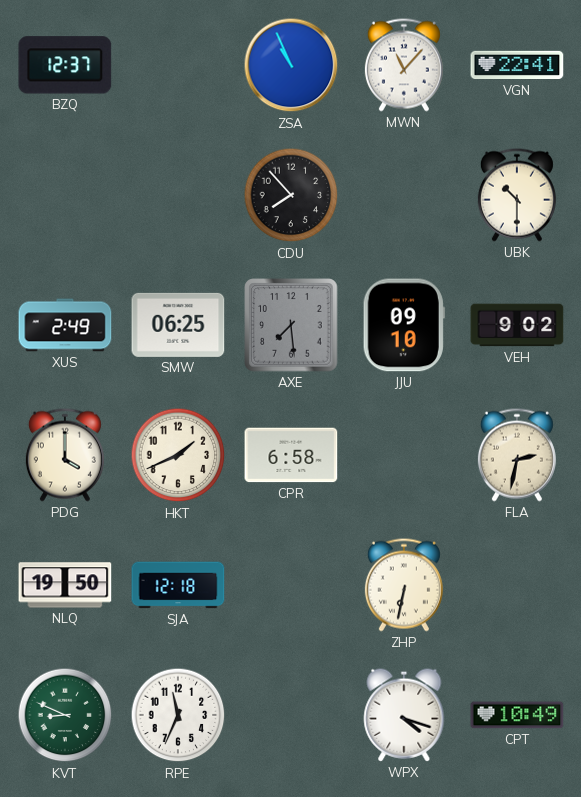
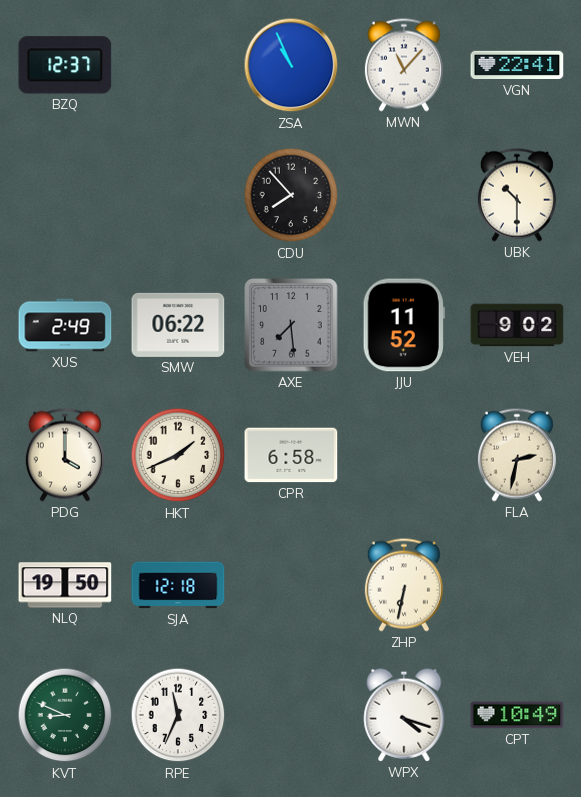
SMW: 06:25 -> 06:22
JJU: 09:10 -> 11:52
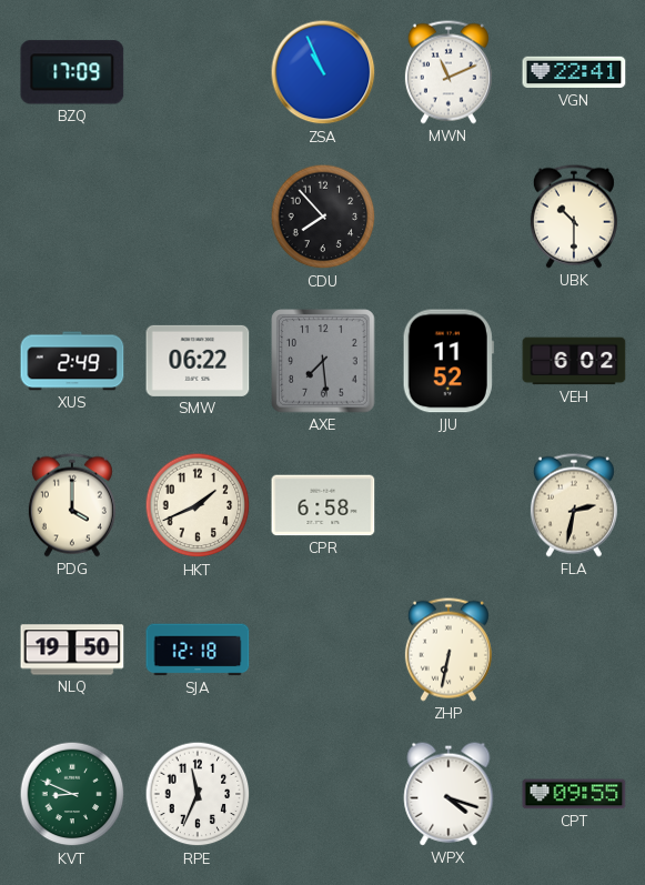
BZQ: 12:37 -> 17:09
MWN: 11:07 -> 11:11
VEH: 9:02 -> 6:02
CPT: 10:49 -> 09:55
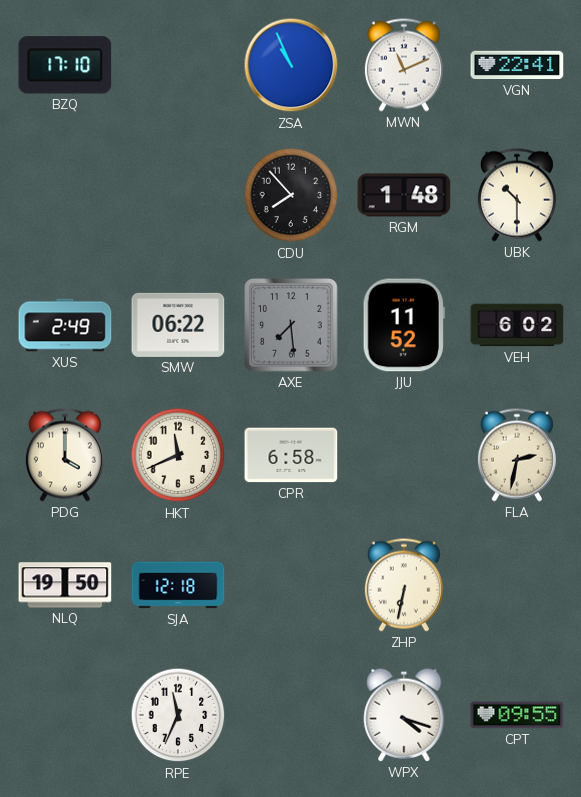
BZQ: 17:09 -> 17:10
RGM: none -> 1:48
HKT: 1:41 -> 11:41
KVT: 8:49 -> none
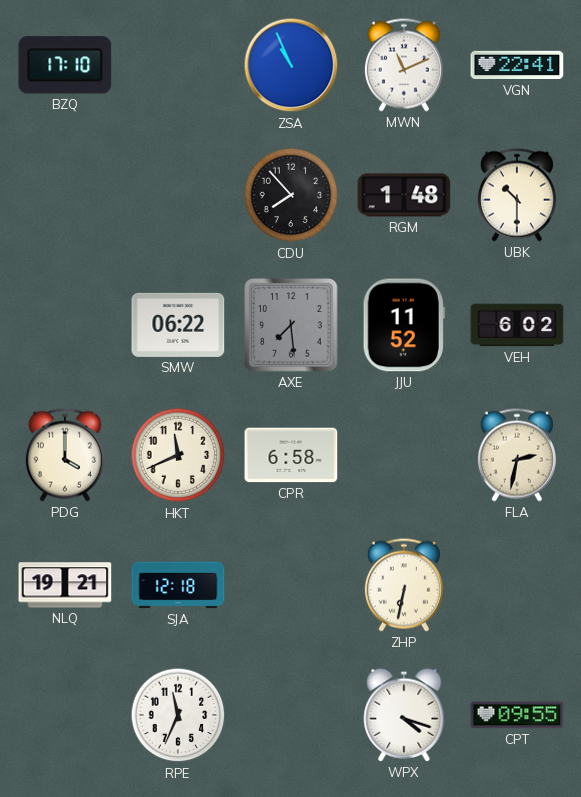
XUS: 2:49 -> none
NLQ: 19:50 -> 19:21
